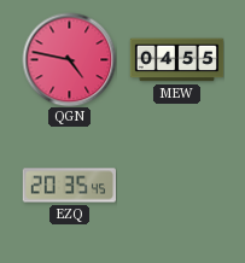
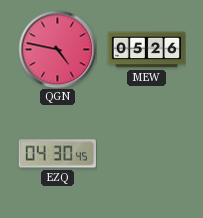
MEW: 04:55 -> 05:26
EZQ: 20:35 -> 04:30
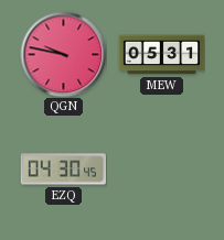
QGN: 4:47 -> 9:47
MEW: 05:26 -> 05:31
